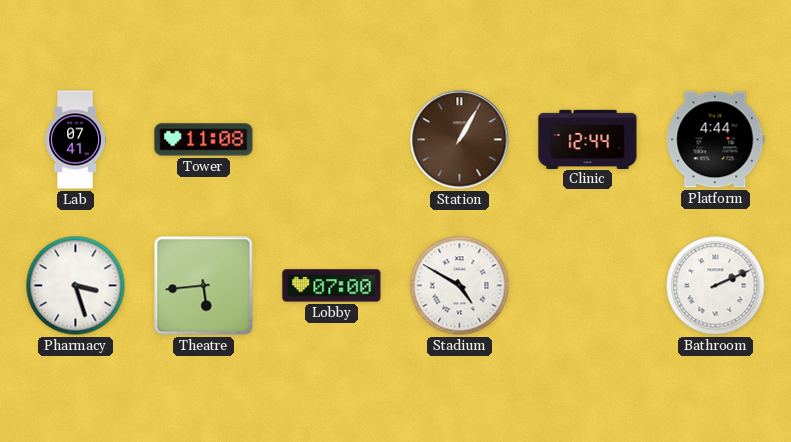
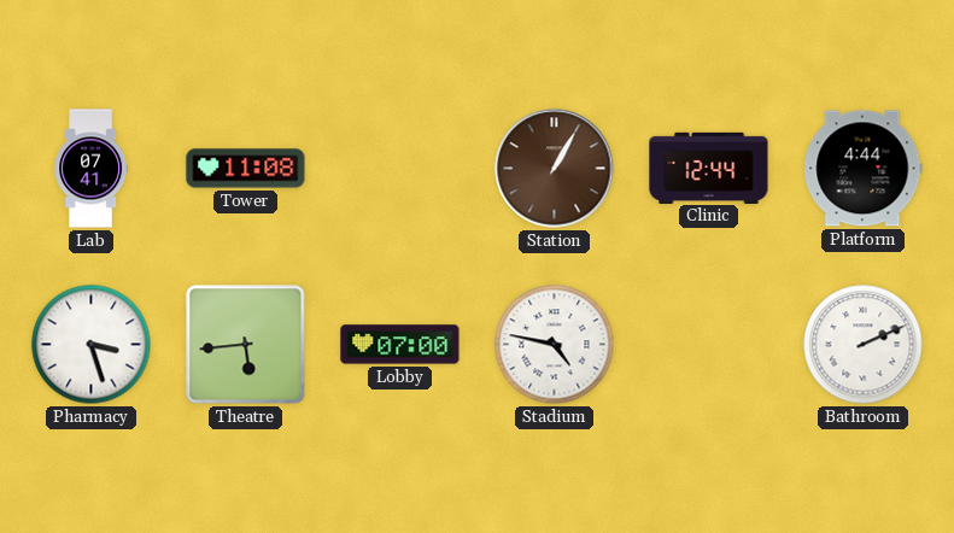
Stadium: 4:50 -> 4:47
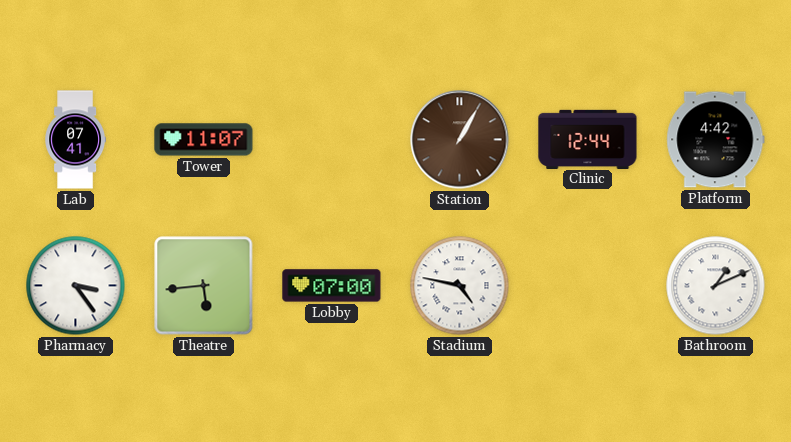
Tower: 11:08 -> 11:07
Platform: 4:44 -> 4:42
Pharmacy: 3:27 -> 3:24
Bathroom: 2:11 -> 1:11
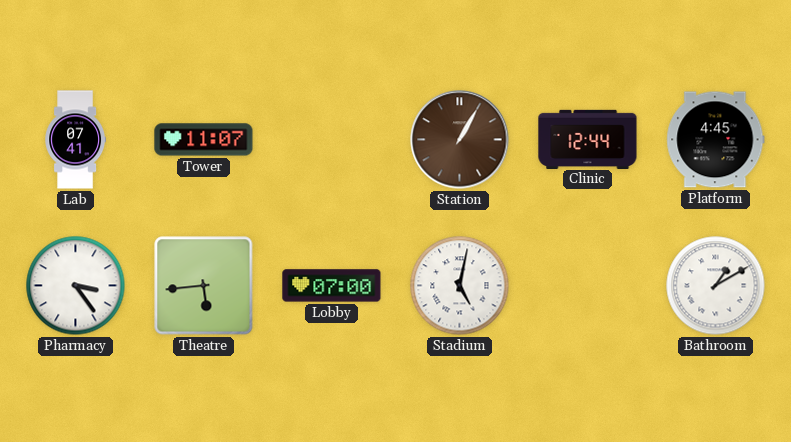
Platform: 4:42 -> 4:45
Stadium: 4:47 -> 5:02
Bathroom: 1:11 -> 1:10
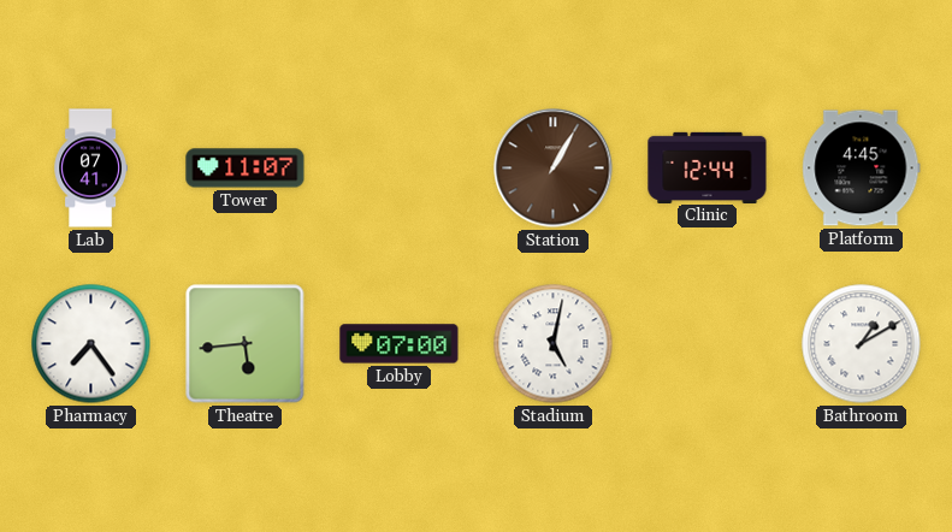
Pharmacy: 3:24 -> 7:24
